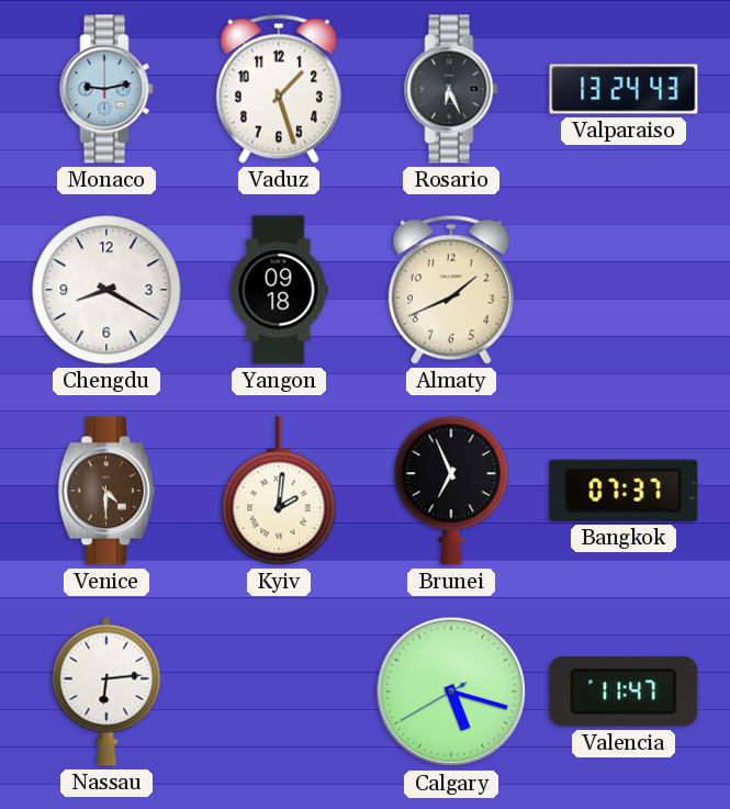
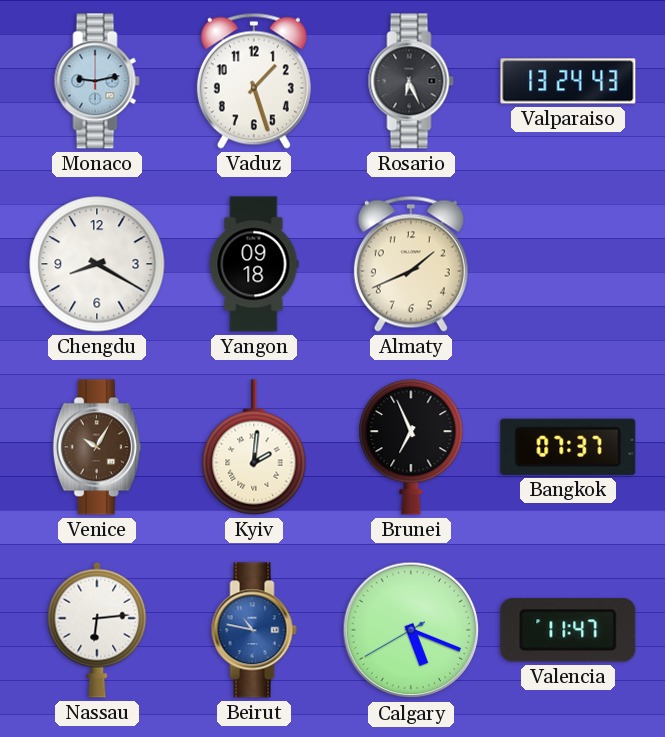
Venice: 4:30 -> 10:05
Beirut: none -> 10:47
Calgary: 5:17 -> 5:18
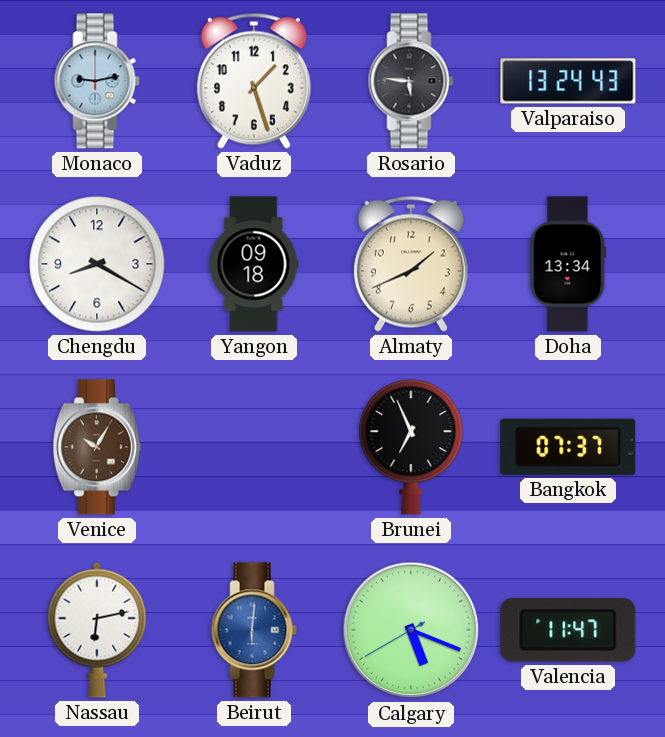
Rosario: 6:26 -> 5:46
Doha: none -> 13:34
Kyiv: 2:01 -> none
Nassau: 6:14 -> 6:13
Beirut: 10:47 -> 6:01
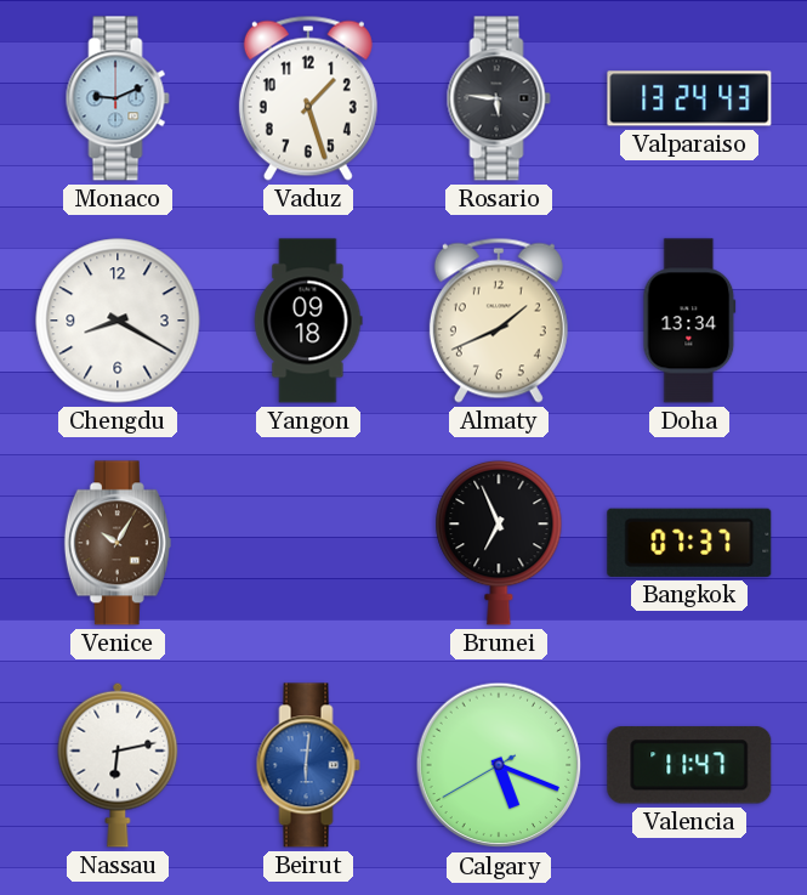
Monaco: 9:13 -> 9:11
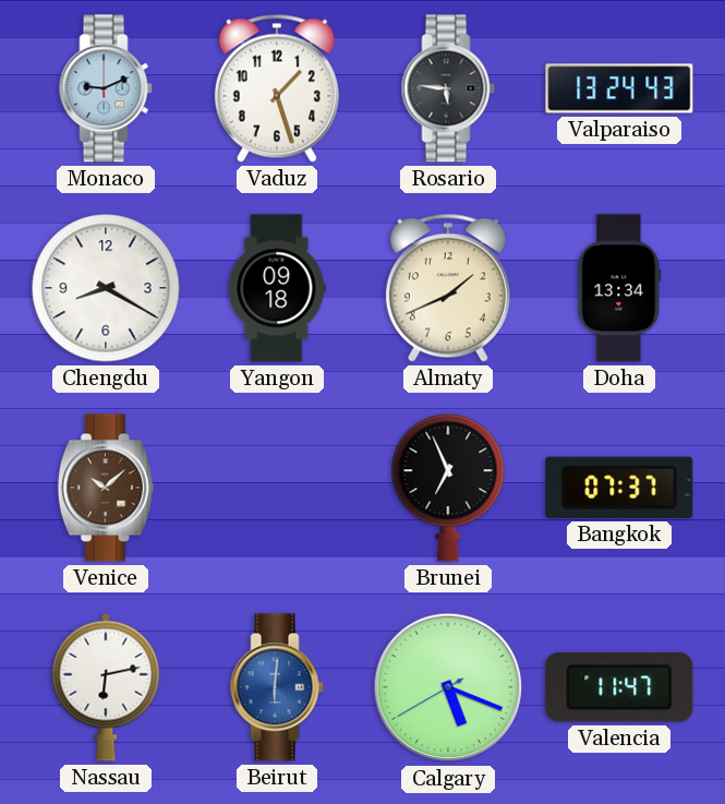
Venice: 10:05 -> 10:08
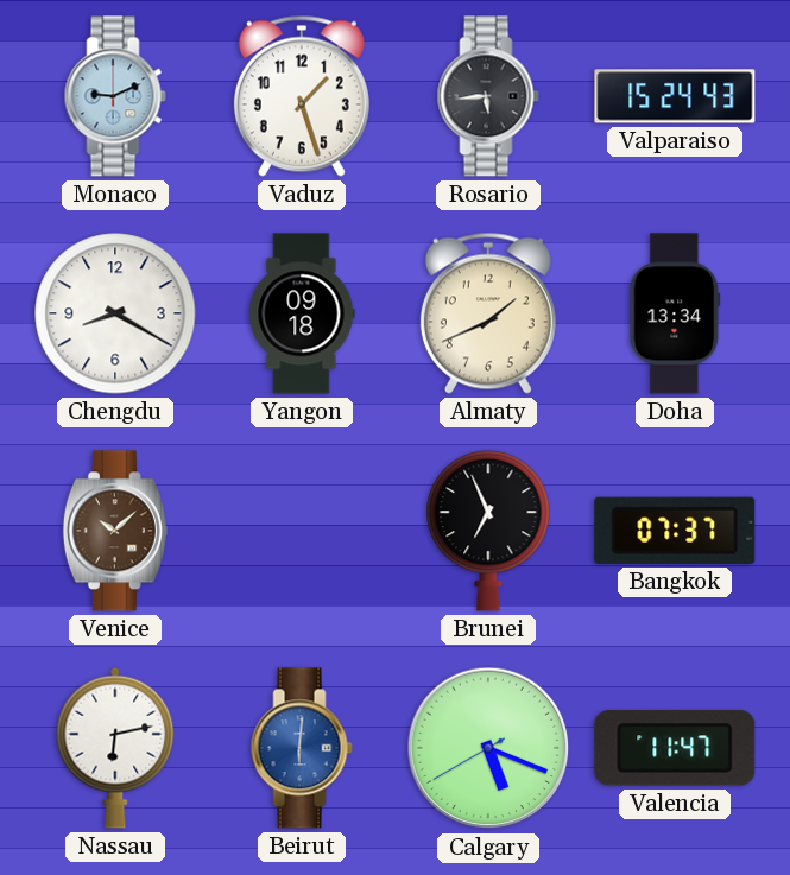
Rosario: 5:46 -> 5:44
Valparaiso: 13:24 -> 15:24
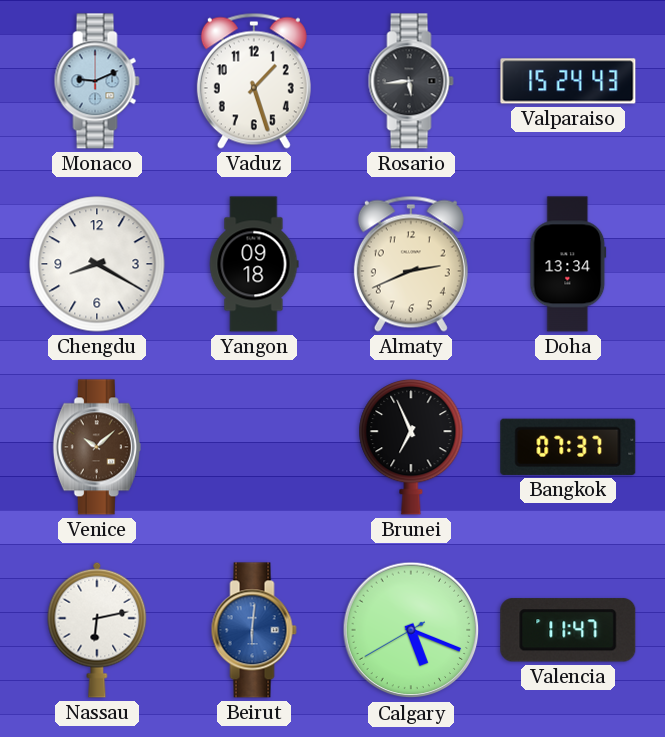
Almaty: 1:41 -> 2:41
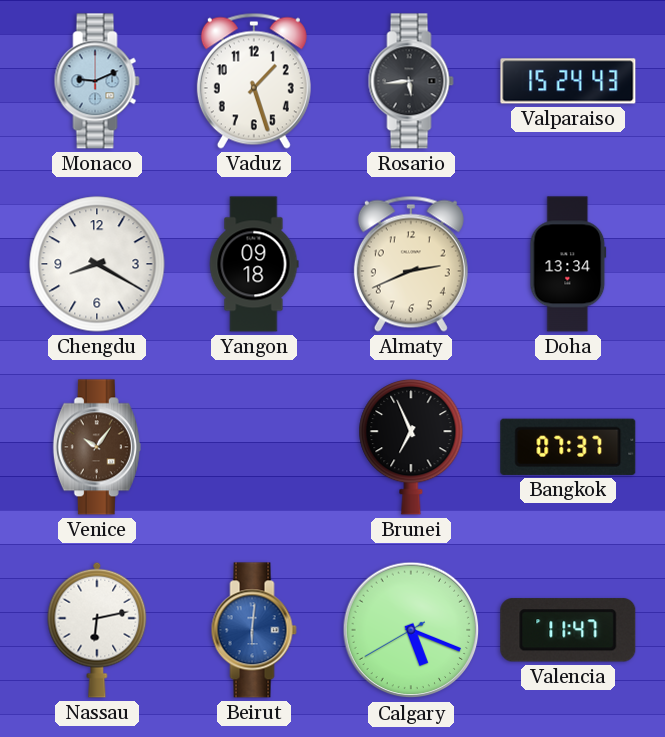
Venice: 10:08 -> 10:06
